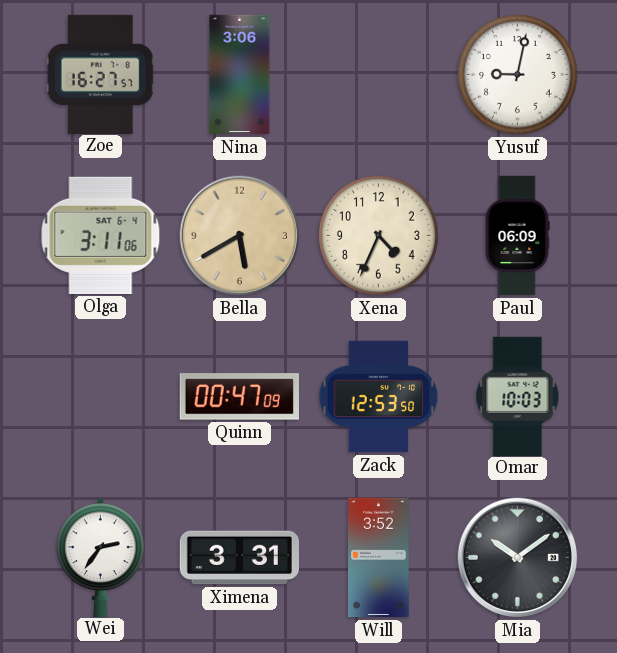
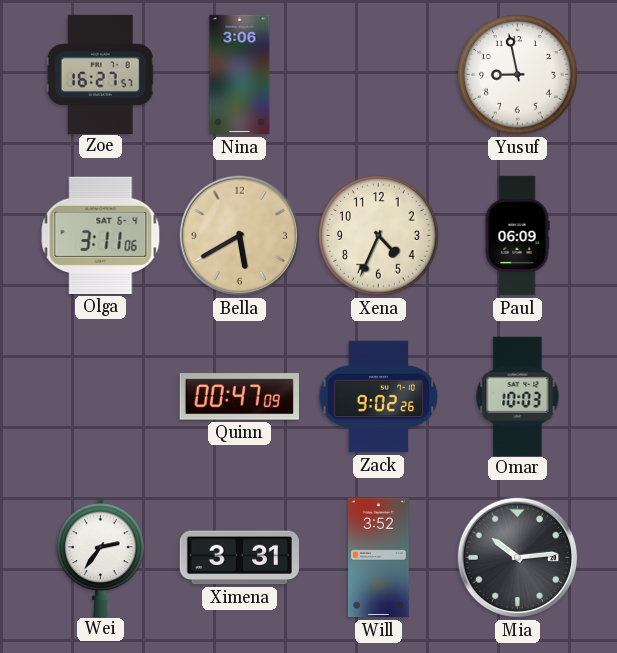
Yusuf: 9:02 -> 8:58
Zack: 12:53 -> 9:02
Mia: 10:09 -> 10:14
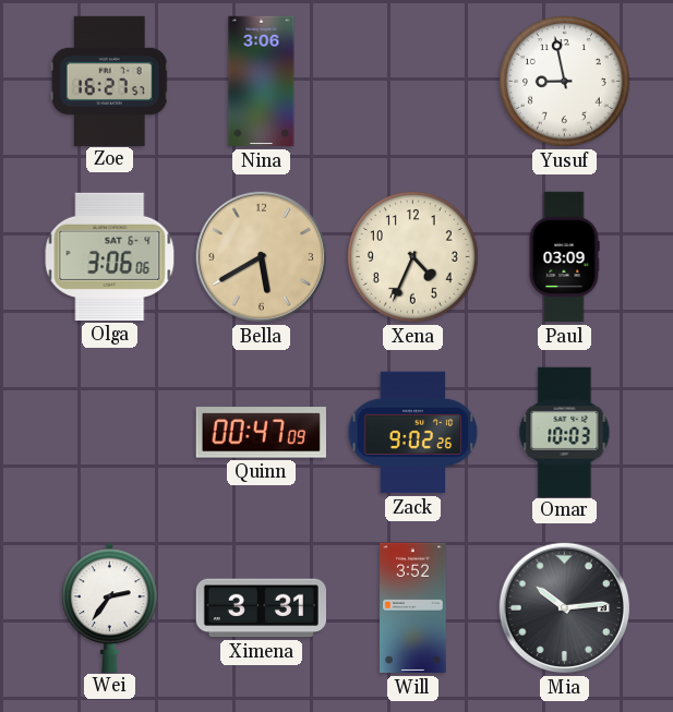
Olga: 3:11 -> 3:06
Paul: 06:09 -> 03:09
